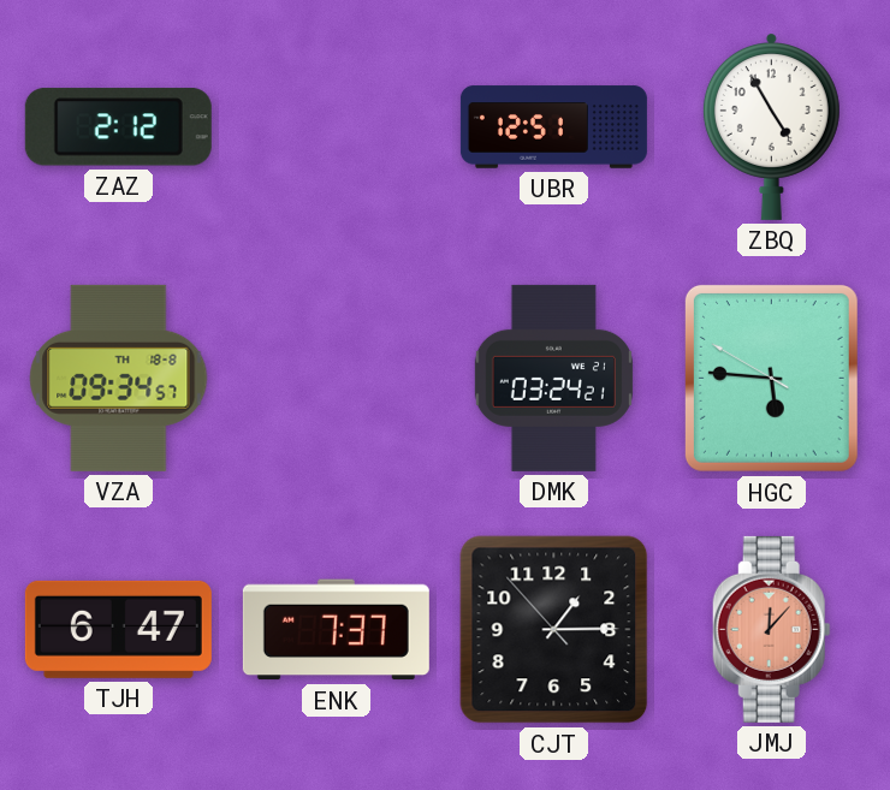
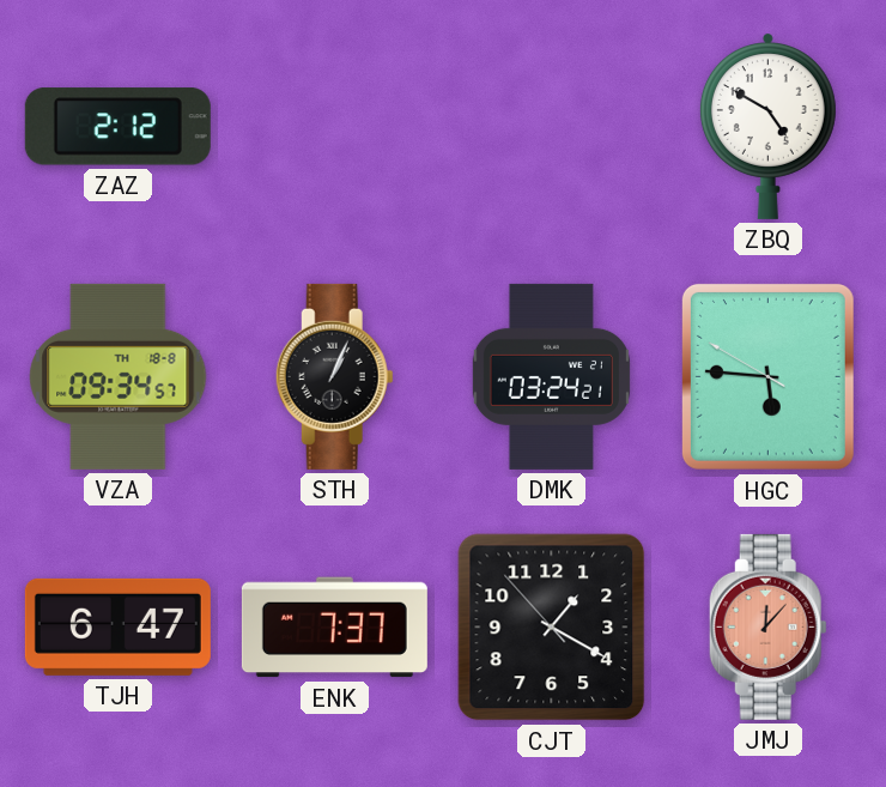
UBR: 12:51 -> none
ZBQ: 4:55 -> 4:50
STH: none -> 1:04
CJT: 1:14 -> 1:19
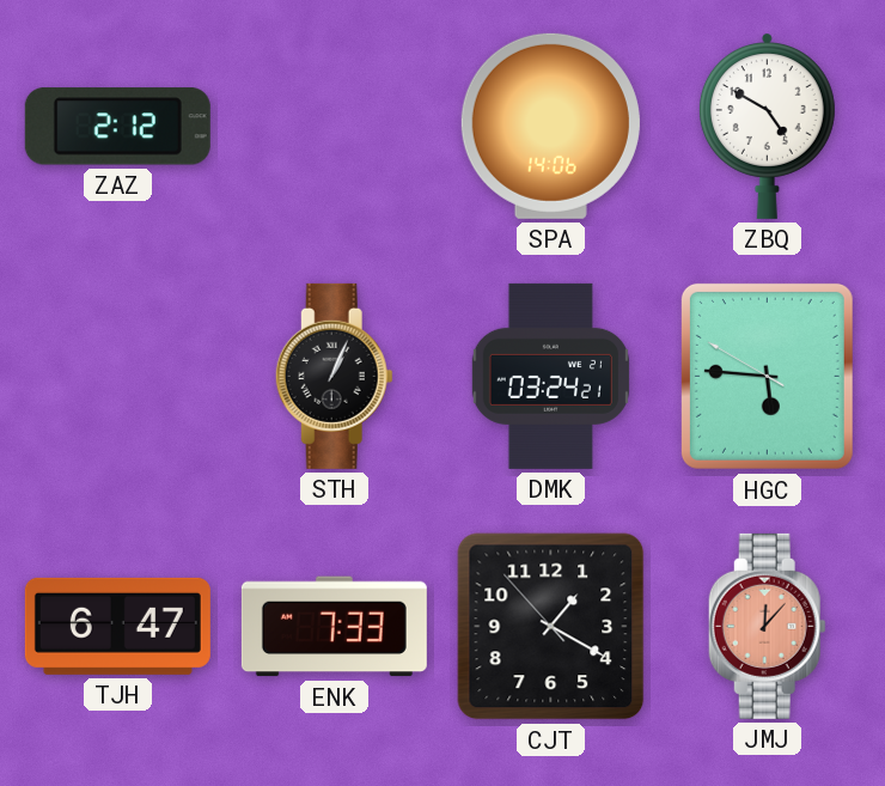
SPA: none -> 14:06
VZA: 09:34 -> none
ENK: 7:37 -> 7:33
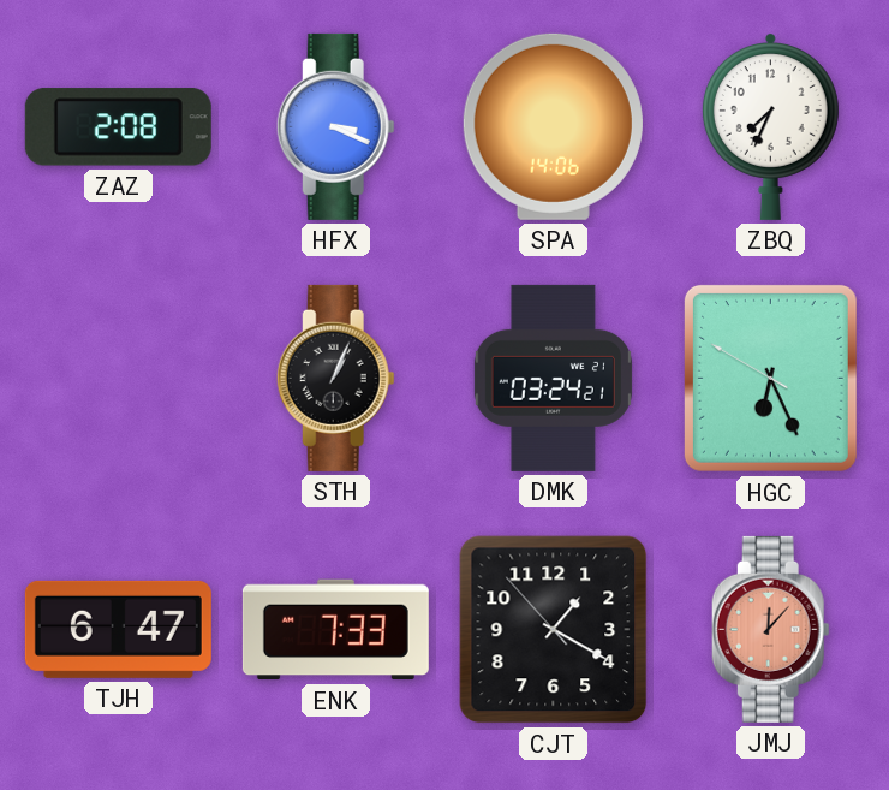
ZAZ: 2:12 -> 2:08
HFX: none -> 3:19
ZBQ: 4:50 -> 7:34
HGC: 5:45 -> 6:25
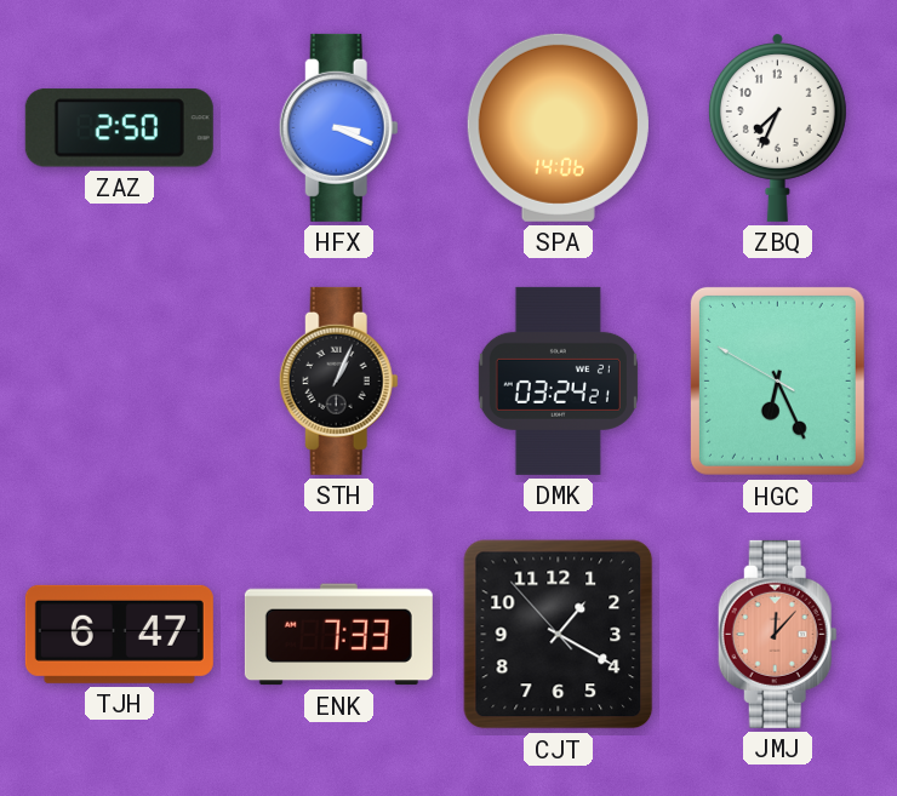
ZAZ: 2:08 -> 2:50
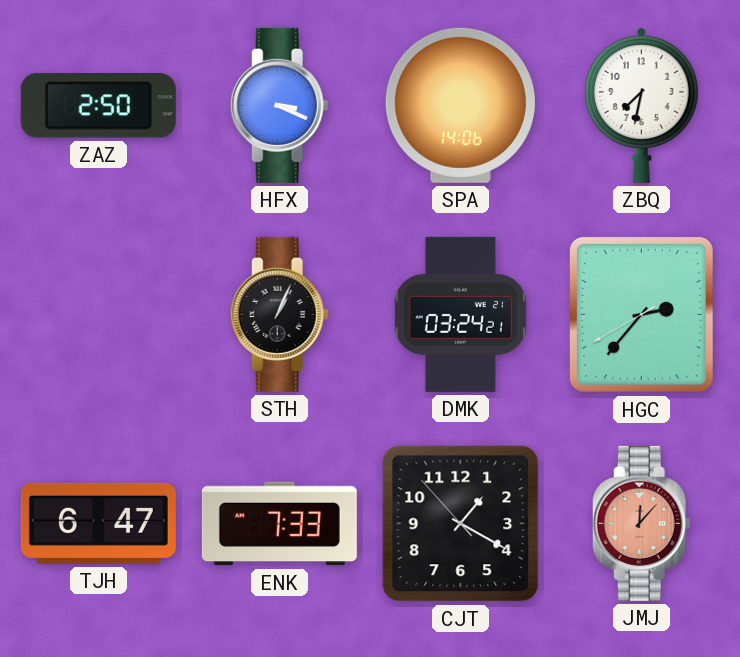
ZBQ: 7:34 -> 7:32
HGC: 6:25 -> 2:36
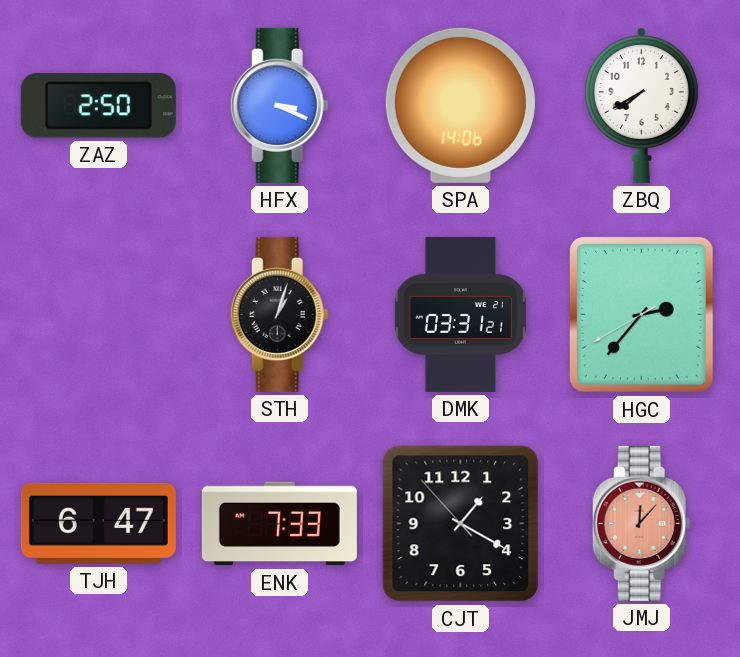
ZBQ: 7:32 -> 7:40
STH: 1:04 -> 1:03
DMK: 03:24 -> 03:31
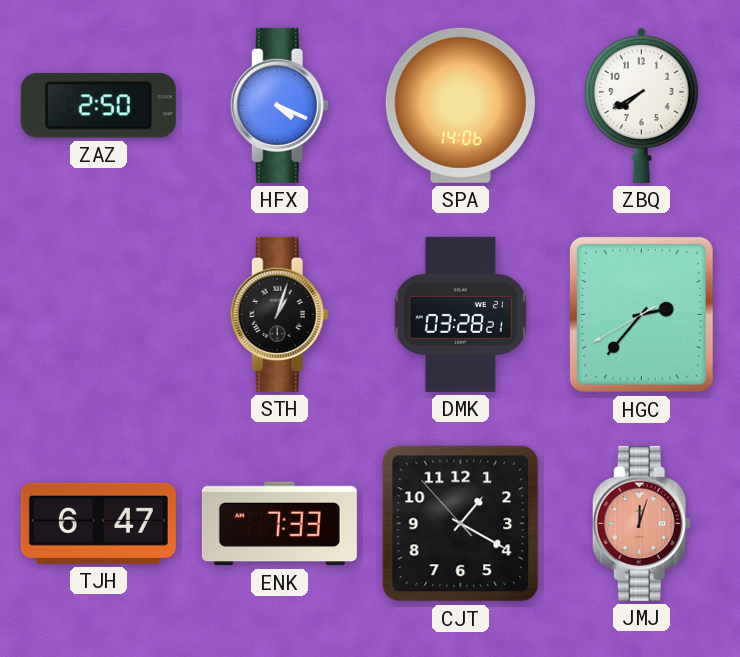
HFX: 3:19 -> 4:19
DMK: 03:31 -> 03:28
JMJ: 12:07 -> 12:03
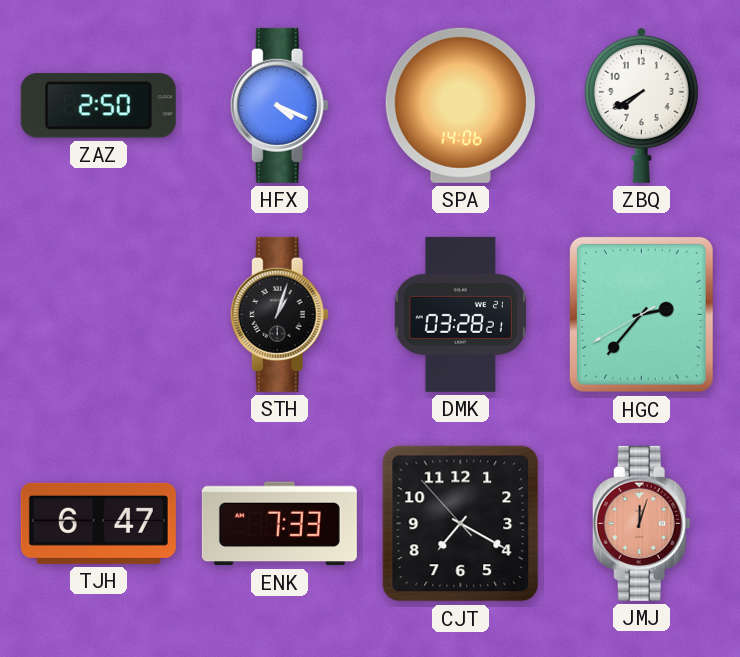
CJT: 1:19 -> 7:19
